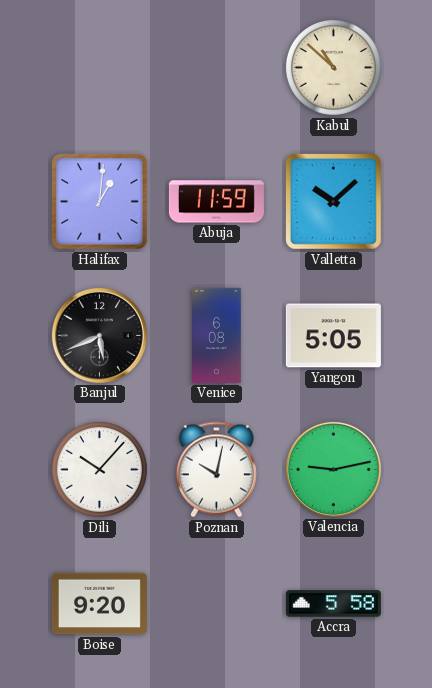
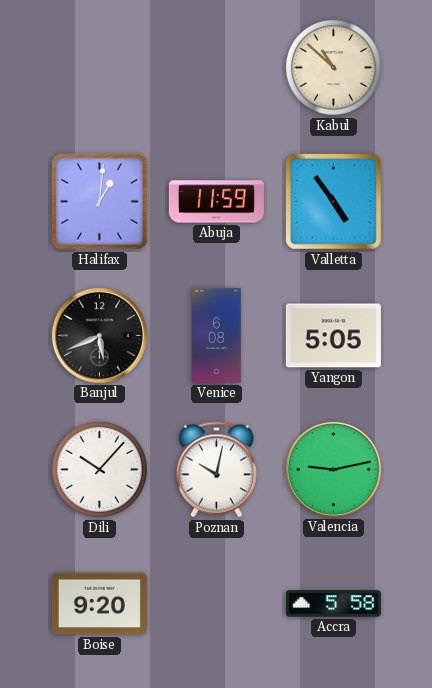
Valletta: 10:08 -> 4:54
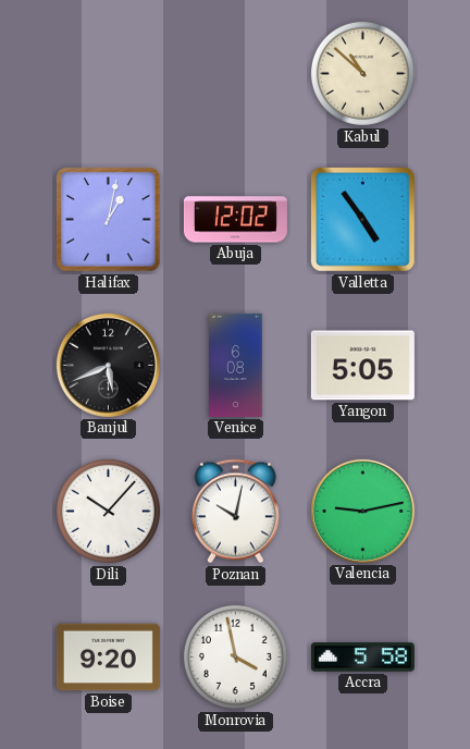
Halifax: 1:01 -> 1:02
Abuja: 11:59 -> 12:02
Monrovia: none -> 3:58
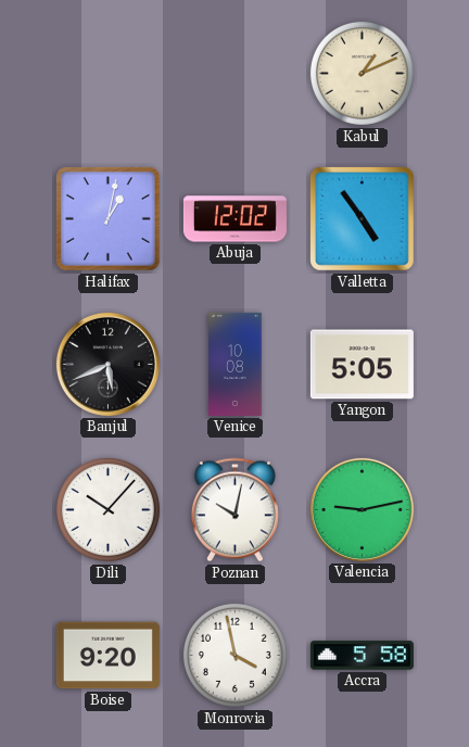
Kabul: 10:52 -> 1:11
Venice: 6:08 -> 10:08
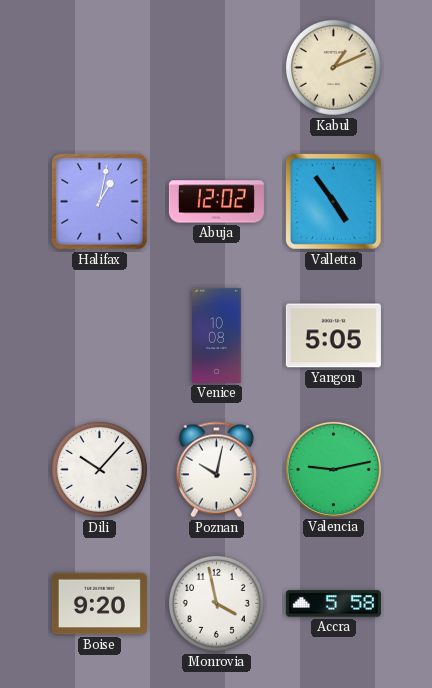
Banjul: 5:41 -> none
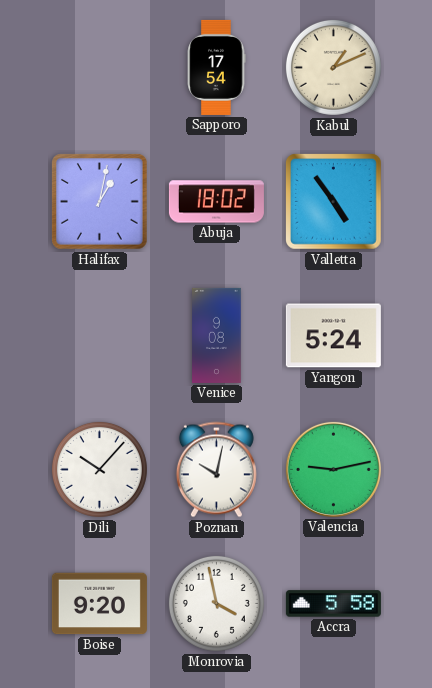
Sapporo: none -> 17:54
Abuja: 12:02 -> 18:02
Venice: 10:08 -> 9:08
Yangon: 5:05 -> 5:24
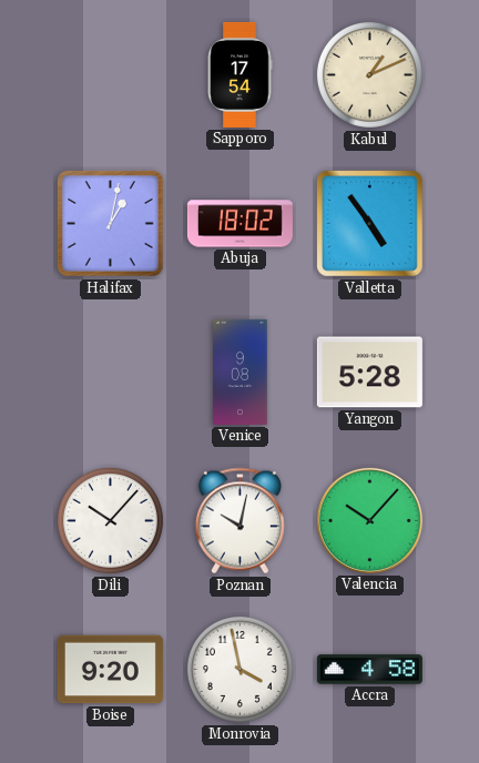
Yangon: 5:24 -> 5:28
Valencia: 9:13 -> 10:07
Accra: 5:58 -> 4:58
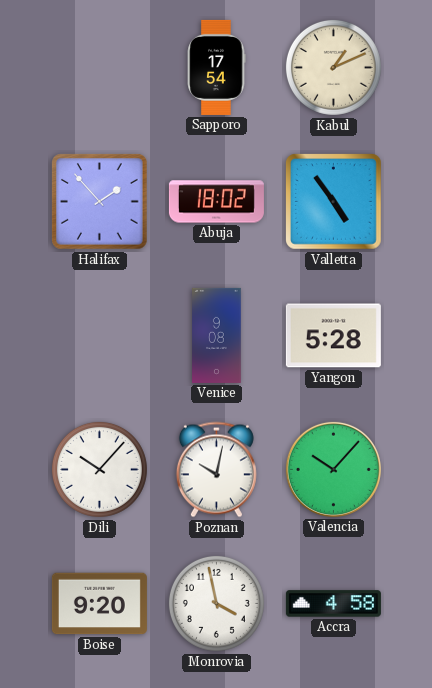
Halifax: 1:02 -> 1:53
